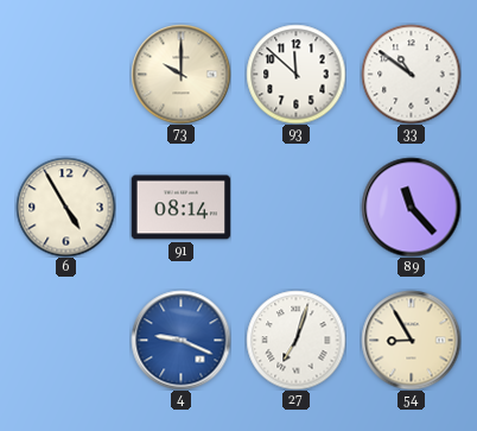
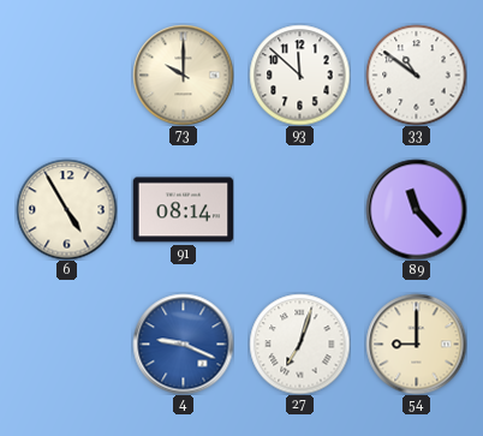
54: 8:55 -> 9:00
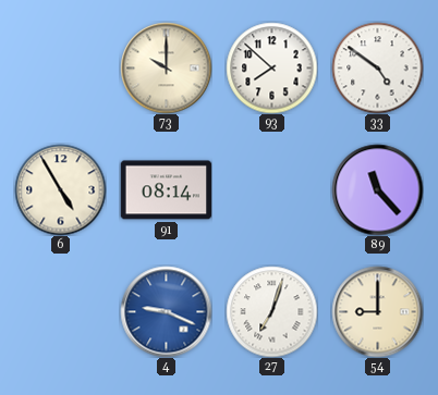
93: 11:52 -> 7:52
33: 10:51 -> 4:51
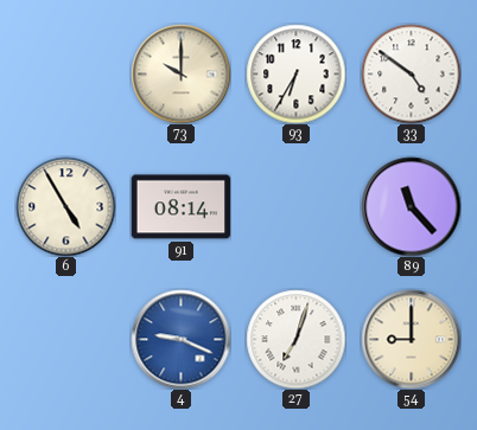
93: 7:52 -> 6:35
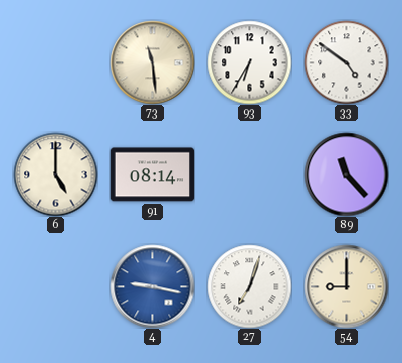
73: 10:00 -> 11:29
6: 4:55 -> 5:00
4: 9:19 -> 9:17
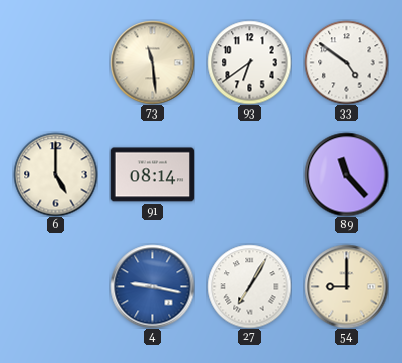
93: 6:35 -> 6:39
27: 7:03 -> 7:05
